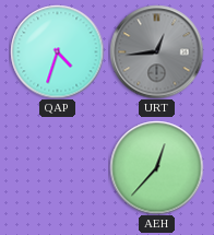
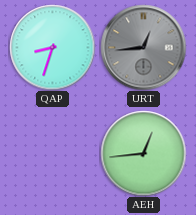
QAP: 4:33 -> 8:33
AEH: 12:37 -> 12:44
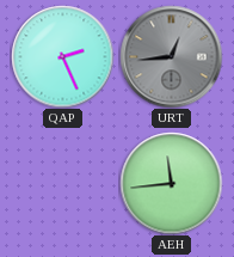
QAP: 8:33 -> 2:26
AEH: 12:44 -> 11:44
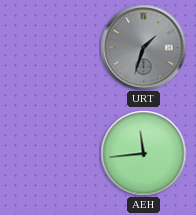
QAP: 2:26 -> none
URT: 12:44 -> 1:33
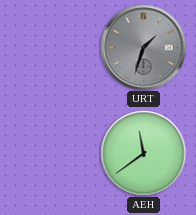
AEH: 11:44 -> 11:39
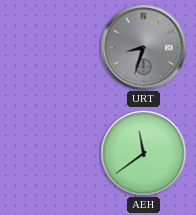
URT: 1:33 -> 8:33
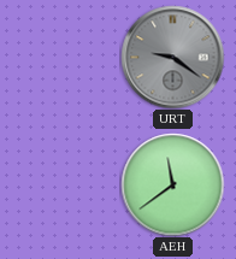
URT: 8:33 -> 9:21
